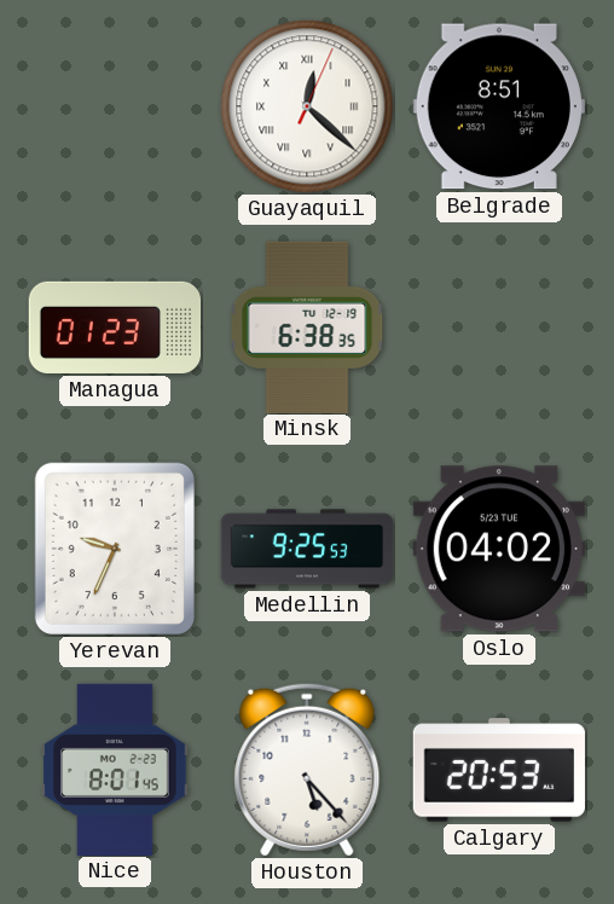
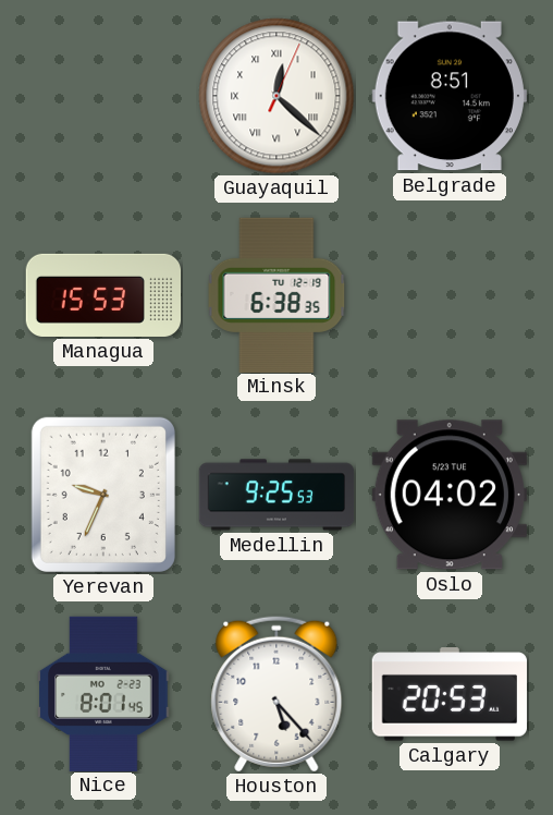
Managua: 01:23 -> 15:53
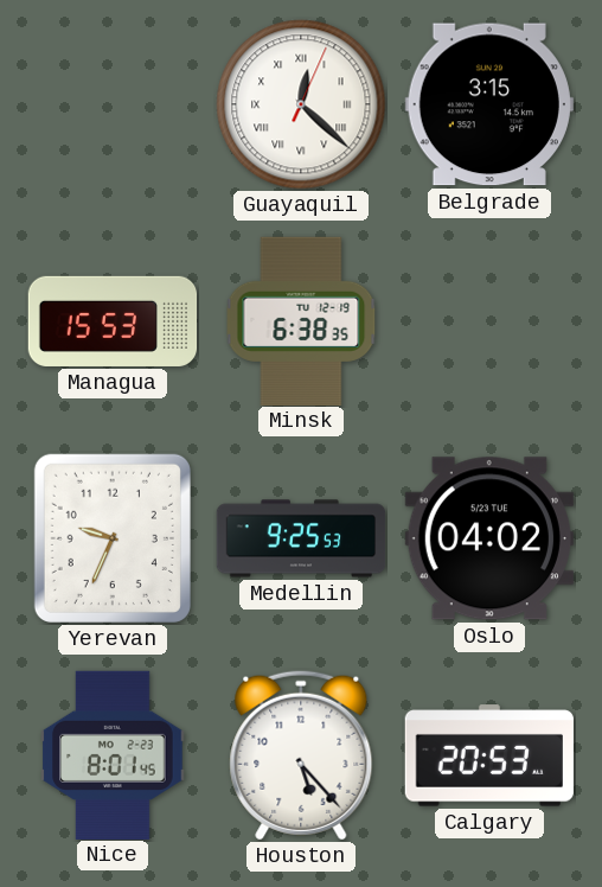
Belgrade: 8:51 -> 3:15
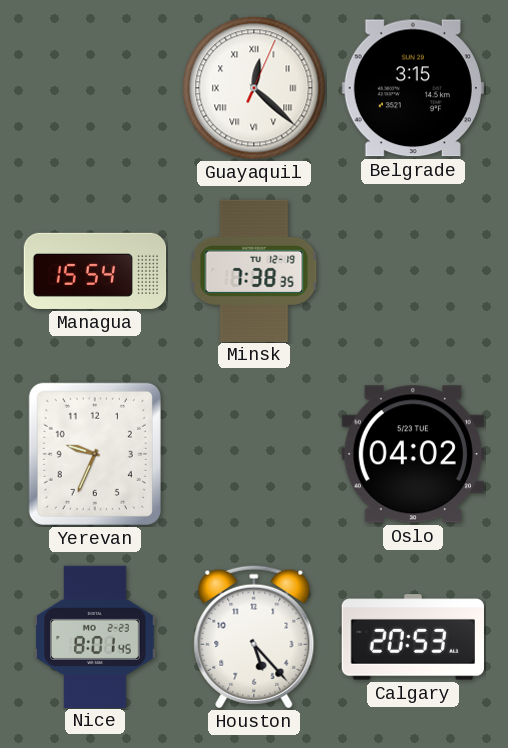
Managua: 15:53 -> 15:54
Minsk: 6:38 -> 7:38
Medellin: 9:25 -> none
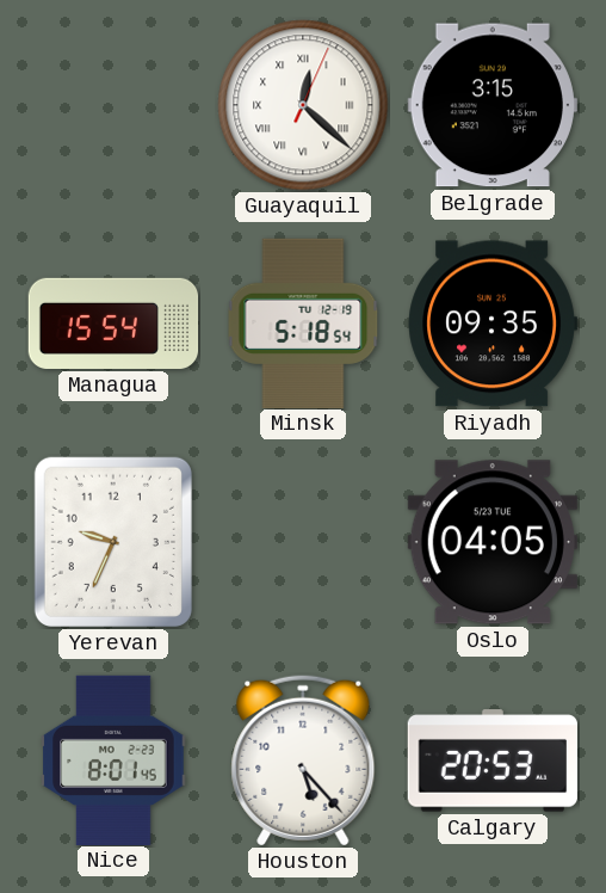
Minsk: 7:38 -> 5:18
Riyadh: none -> 09:35
Oslo: 04:02 -> 04:05
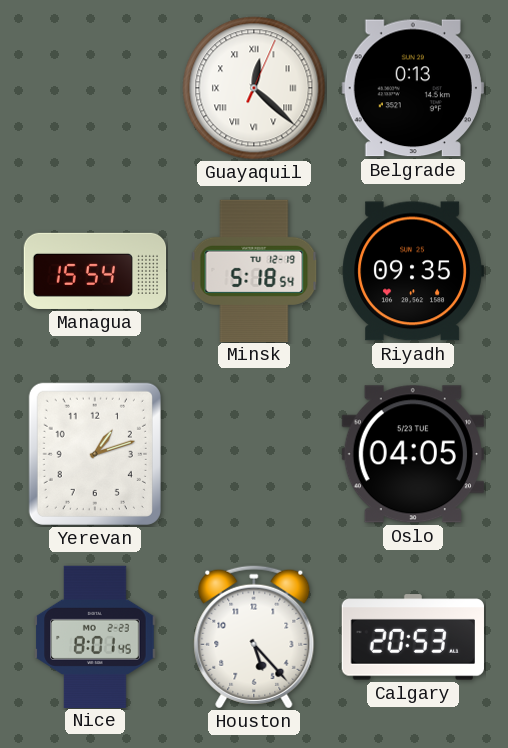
Belgrade: 3:15 -> 0:13
Yerevan: 9:34 -> 1:12
